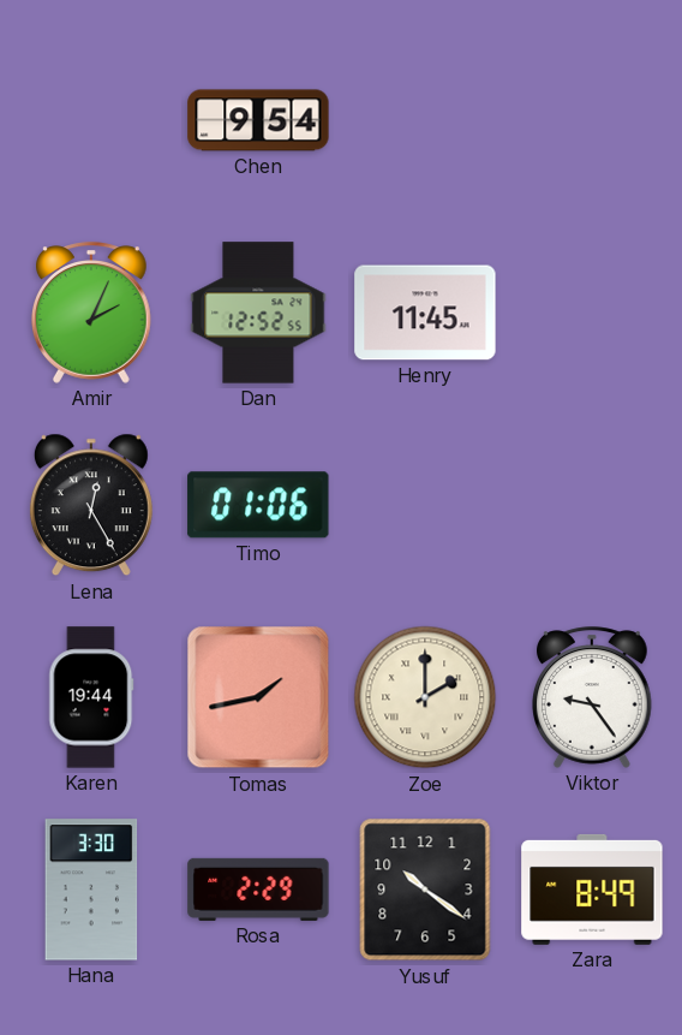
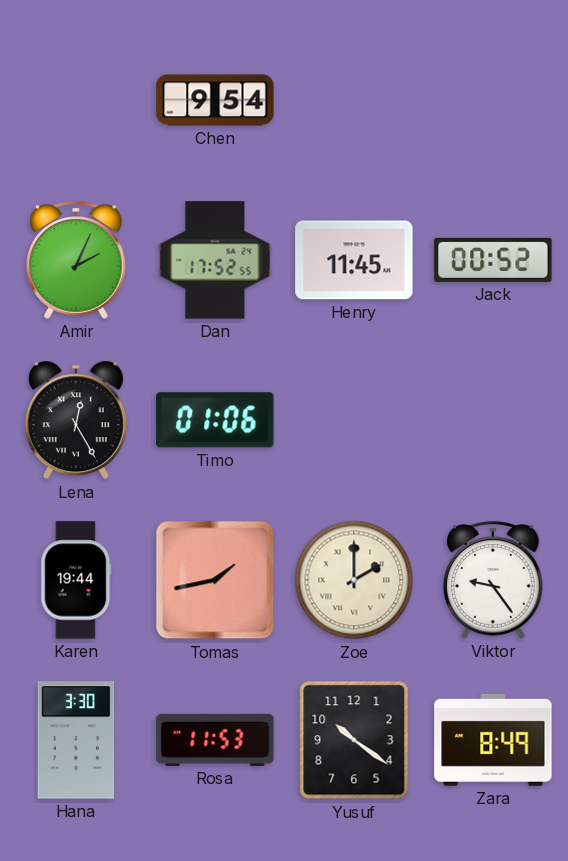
Dan: 12:52 -> 17:52
Jack: none -> 00:52
Rosa: 2:29 -> 11:53
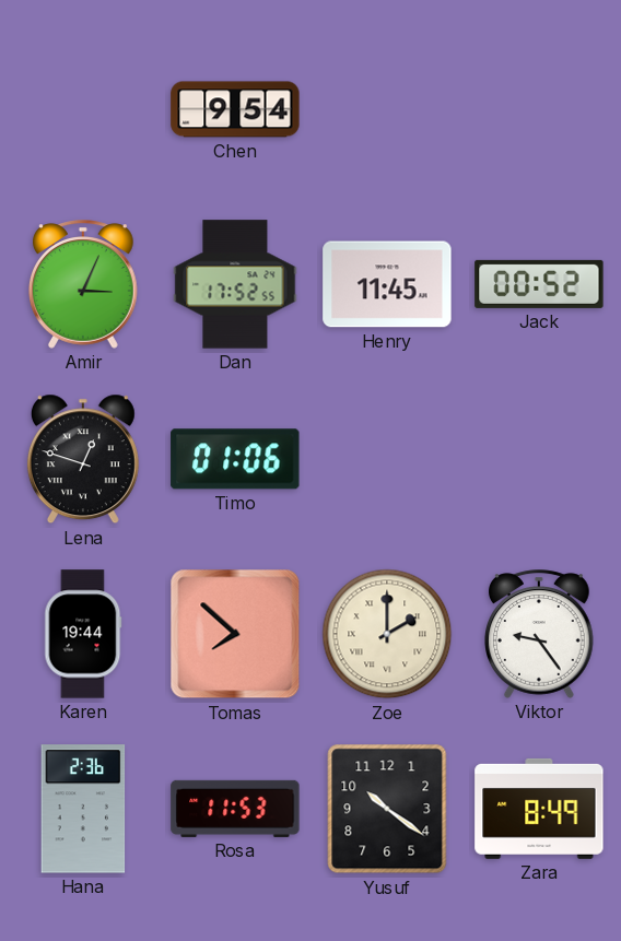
Amir: 2:04 -> 3:04
Lena: 12:25 -> 12:48
Tomas: 1:43 -> 7:52
Hana: 3:30 -> 2:36
